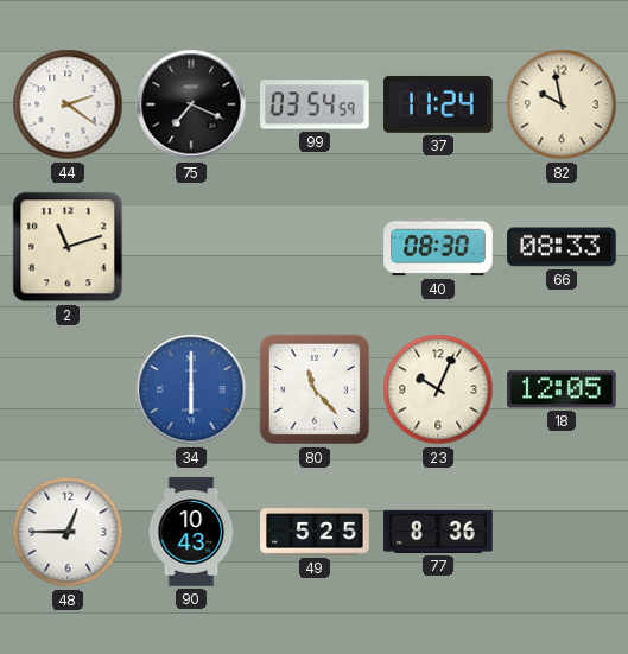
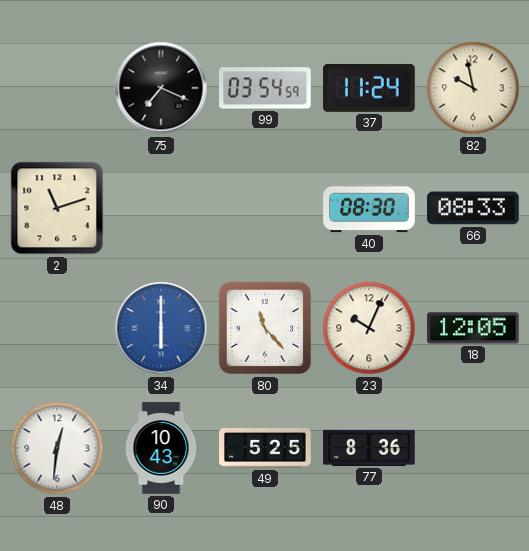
44: 2:21 -> none
48: 12:45 -> 12:31
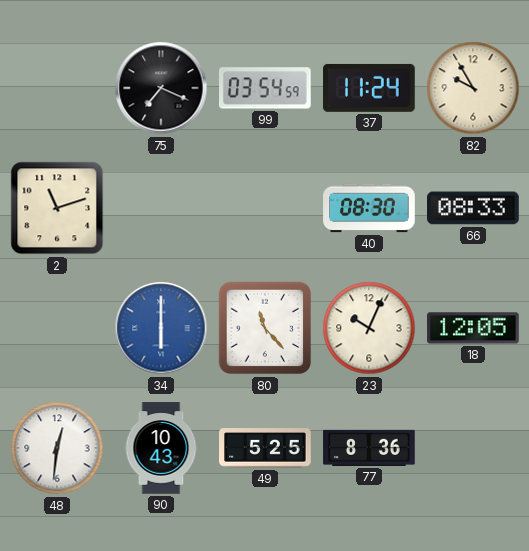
82: 9:58 -> 9:55
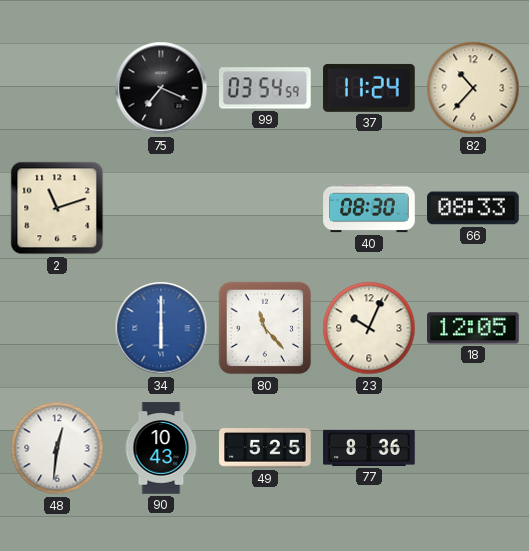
82: 9:55 -> 10:37
